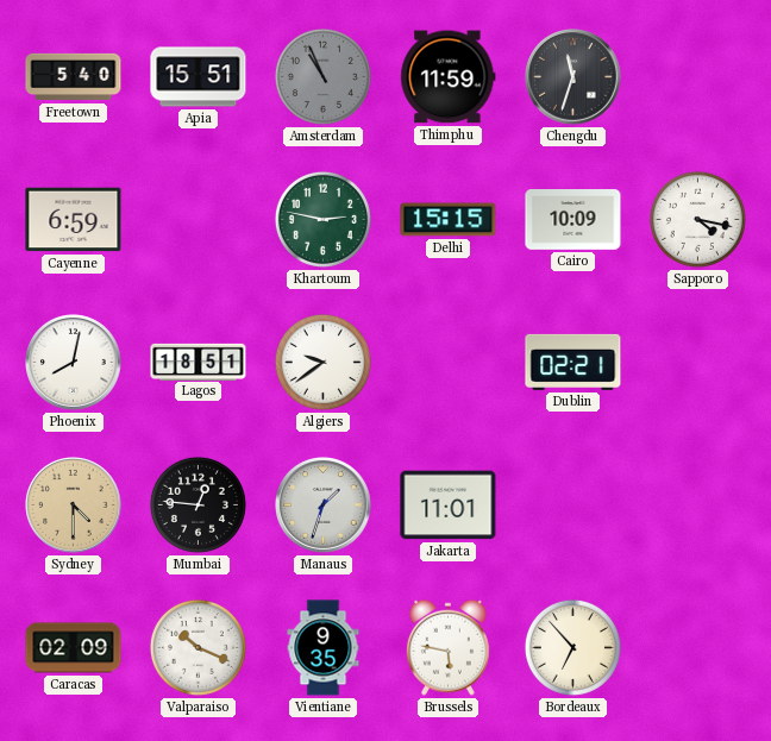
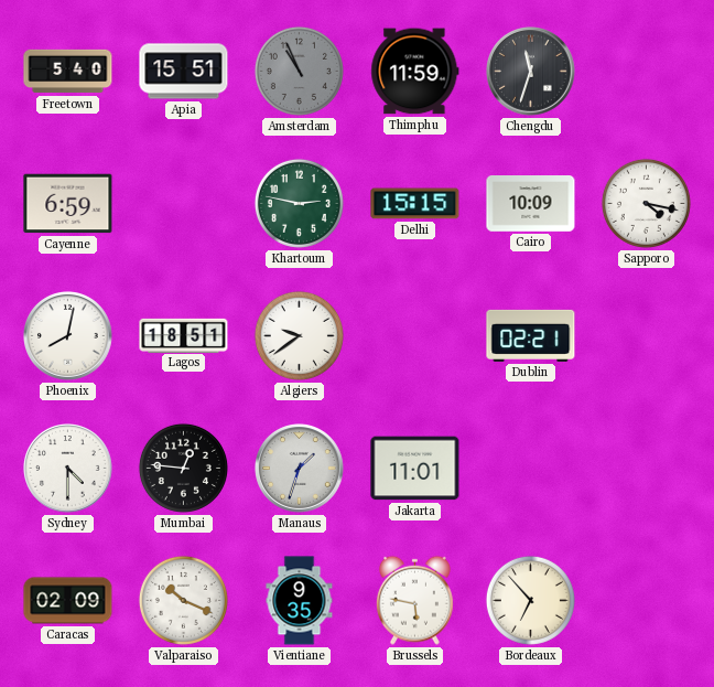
Sydney dial: champagne -> white
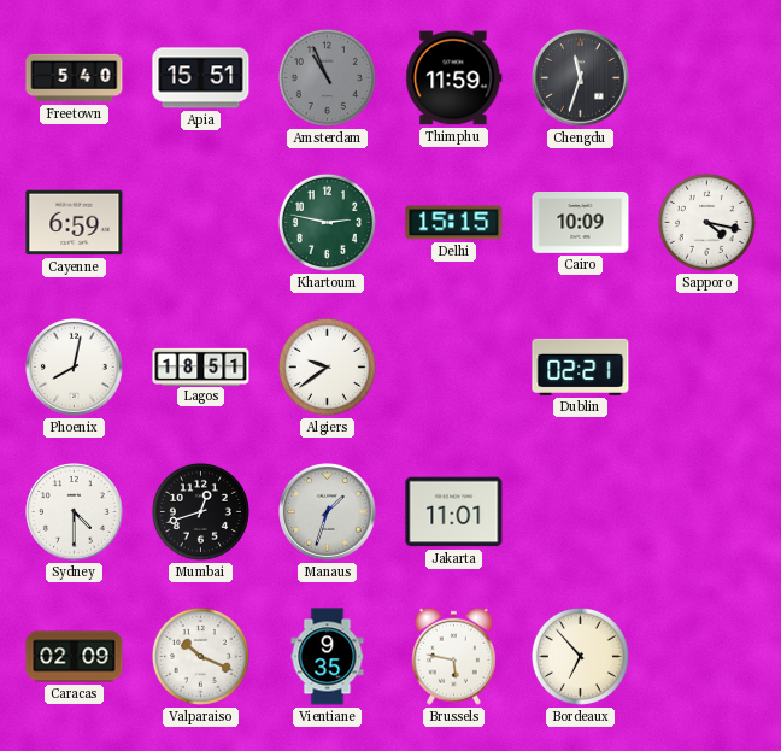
Mumbai: 12:46 -> 12:42
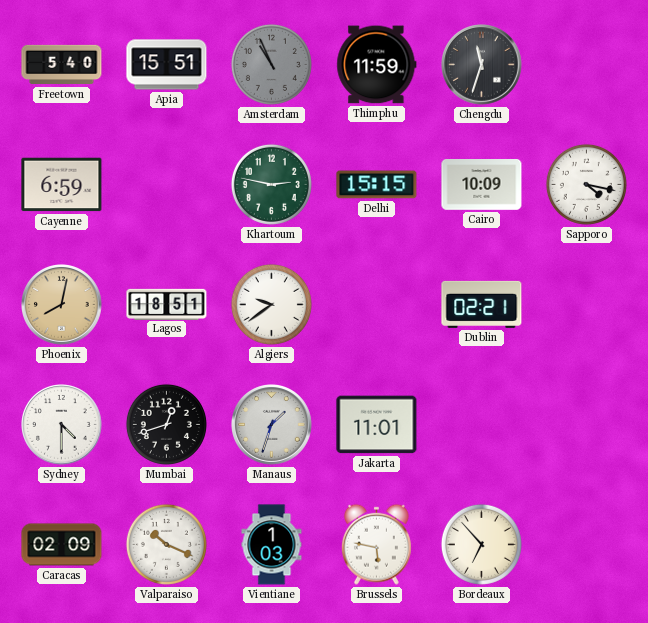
Phoenix dial: white -> champagne
Vientiane: 9:35 -> 1:03
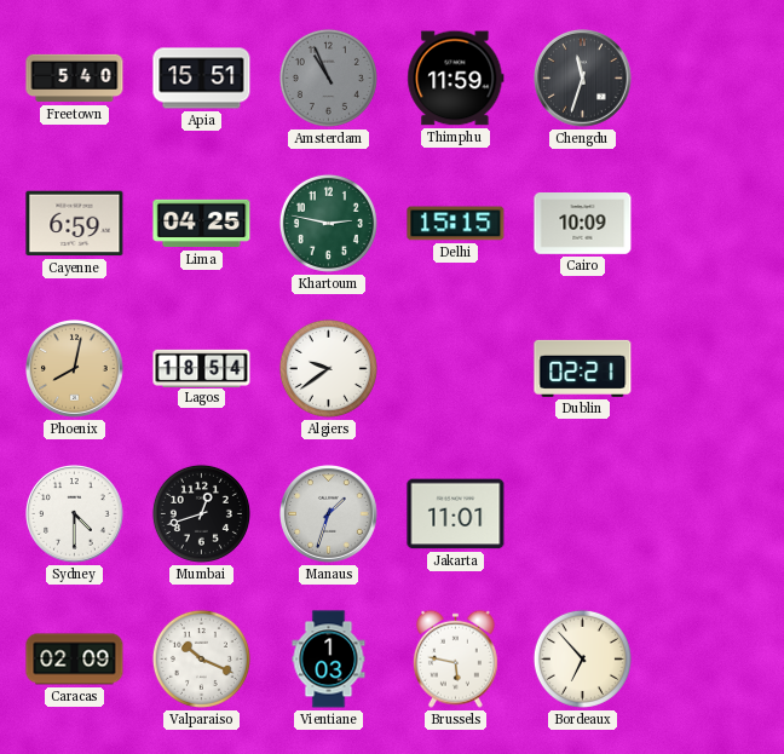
Lima: none -> 04:25
Sapporo: 4:17 -> none
Lagos: 18:51 -> 18:54
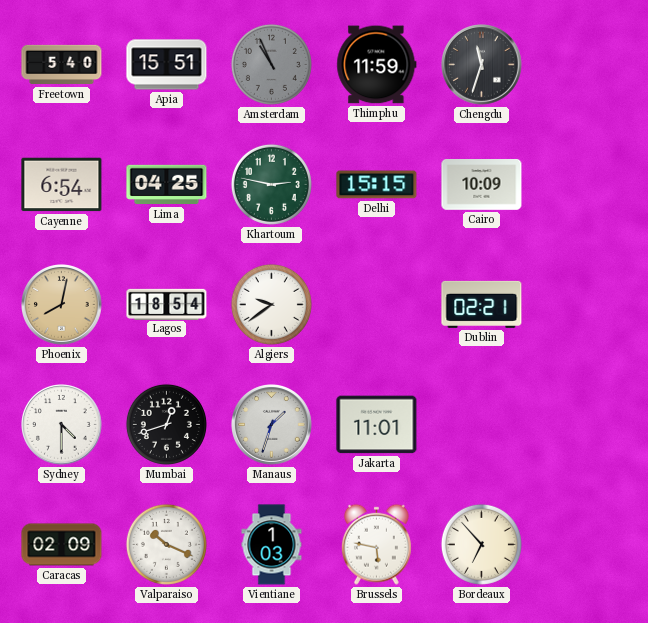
Cayenne: 6:59 -> 6:54
